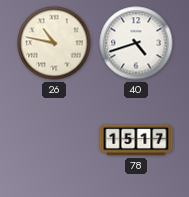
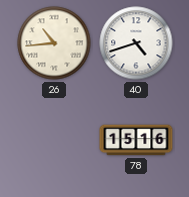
26: 10:47 -> 10:44
78: 15:17 -> 15:16
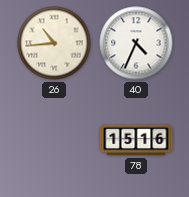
40: 4:42 -> 4:34
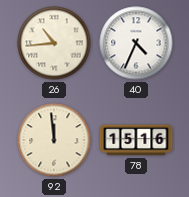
92: none -> 11:59
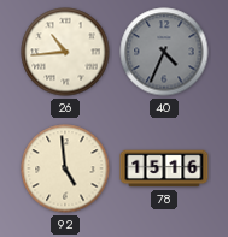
40 dial: white -> grey
92: 11:59 -> 4:59
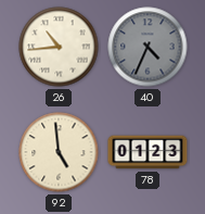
78: 15:16 -> 01:23
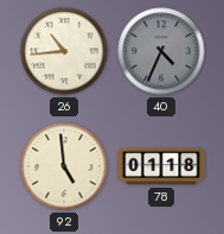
78: 01:23 -> 01:18
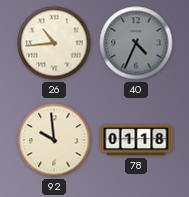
92: 4:59 -> 9:59
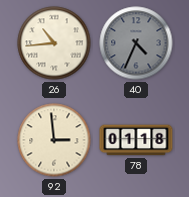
92: 9:59 -> 2:59
